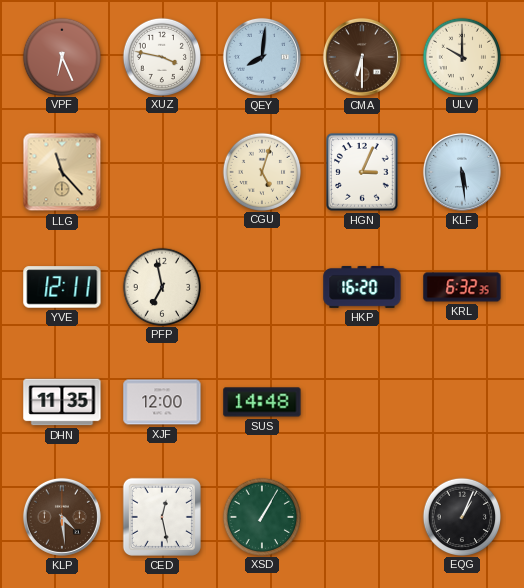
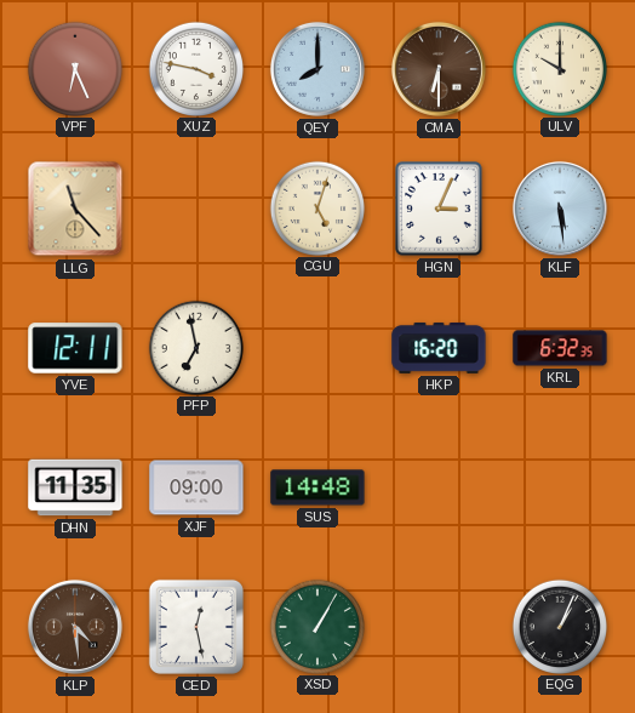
QEY: 8:01 -> 8:00
XJF: 12:00 -> 09:00
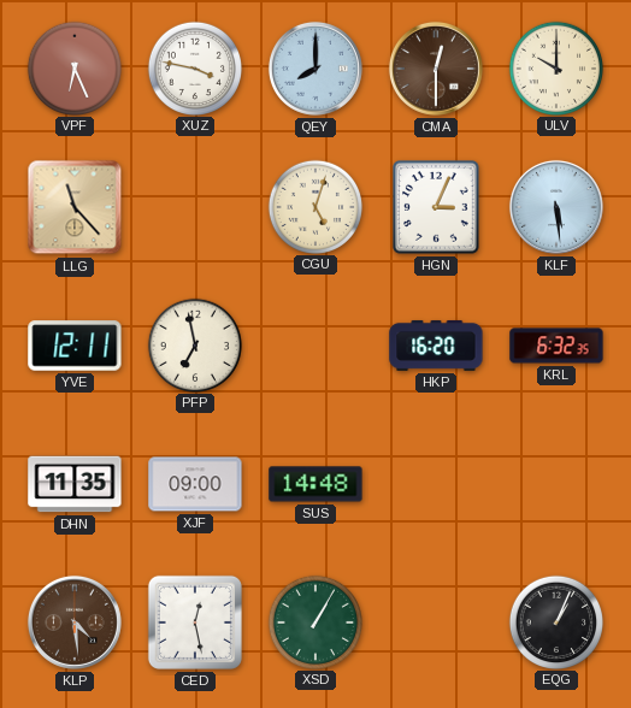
CMA: 6:30 -> 12:30
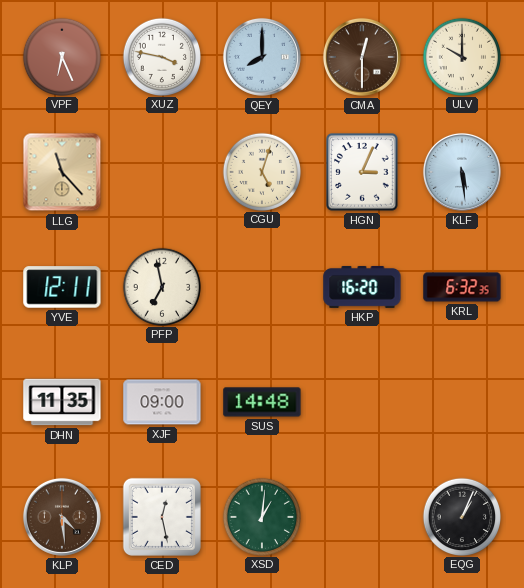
XSD: 1:05 -> 1:01
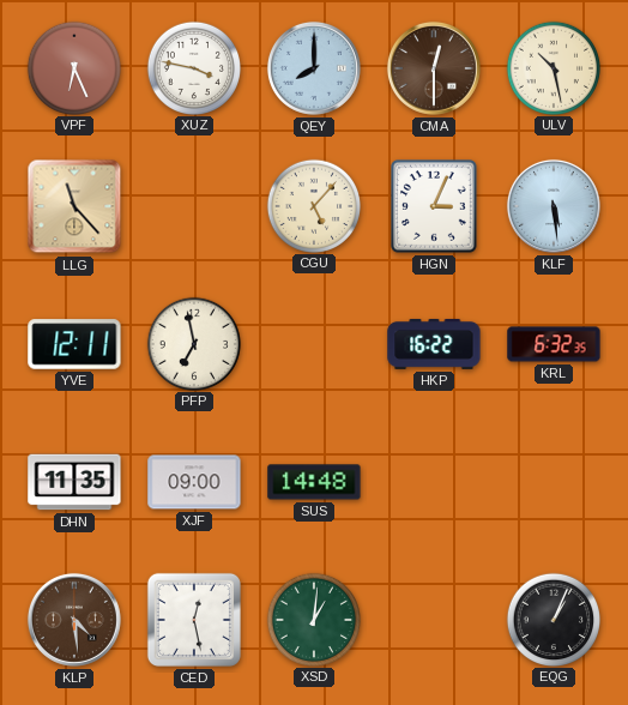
ULV: 10:00 -> 10:28
CGU: 5:03 -> 5:07
HKP: 16:20 -> 16:22
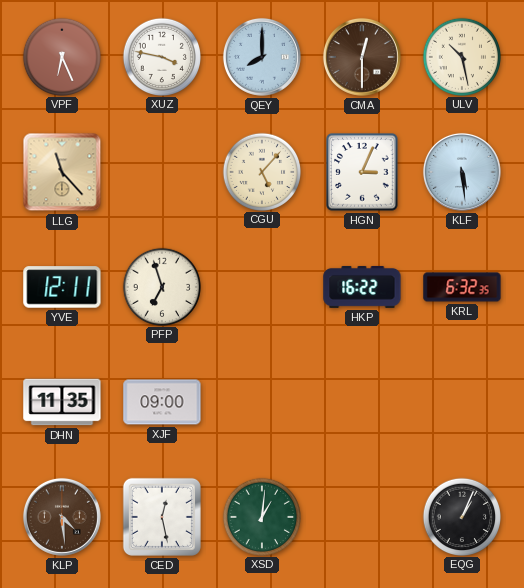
PFP: 6:58 -> 6:57
SUS: 14:48 -> none
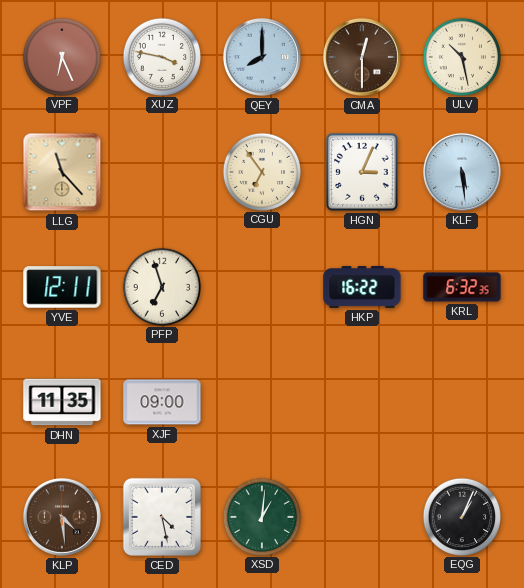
CGU: 5:07 -> 6:54
CED: 12:28 -> 4:28
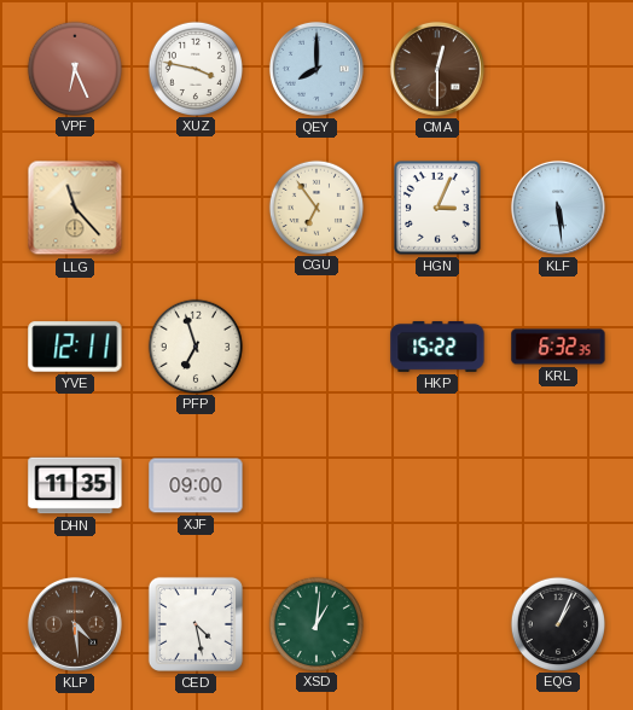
ULV: 10:28 -> none
HKP: 16:22 -> 15:22
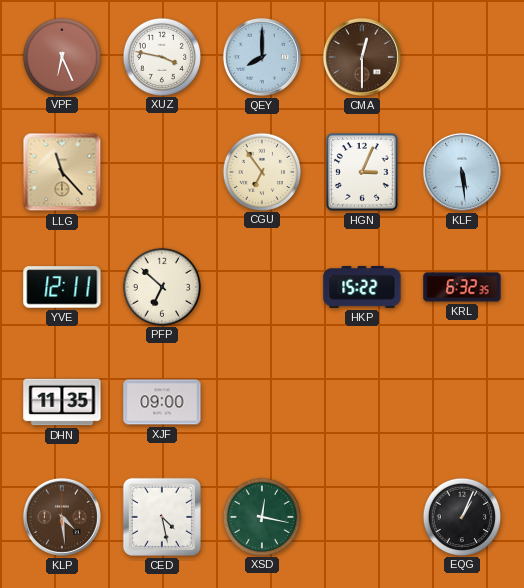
PFP: 6:57 -> 6:52
XSD: 1:01 -> 12:17
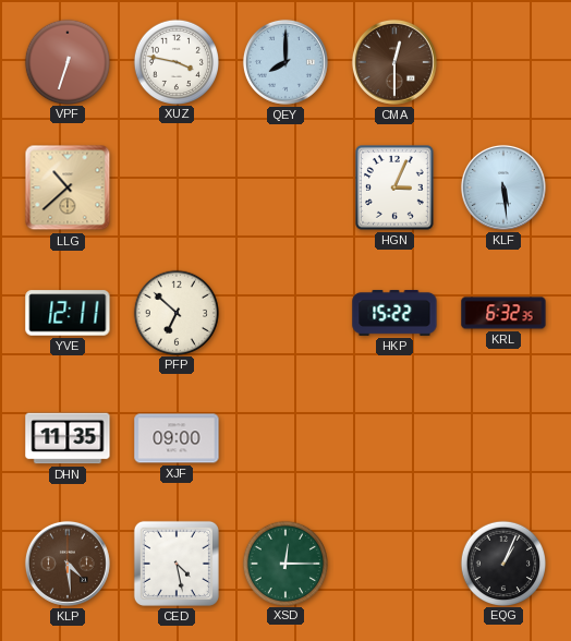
VPF: 6:26 -> 6:33
LLG: 11:23 -> 10:38
CGU: 6:54 -> none
XSD: 12:17 -> 12:15
